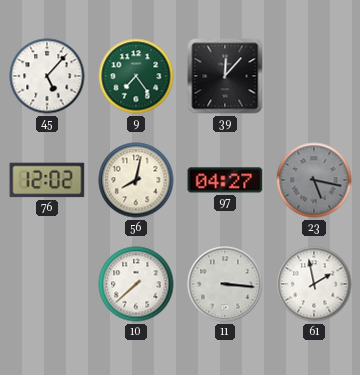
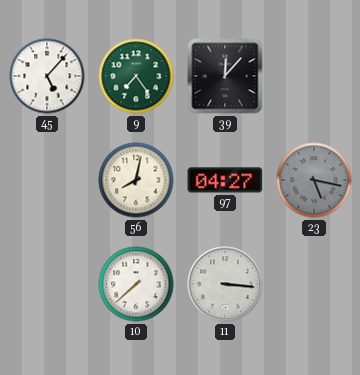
76: 12:02 -> none
61: 1:58 -> none
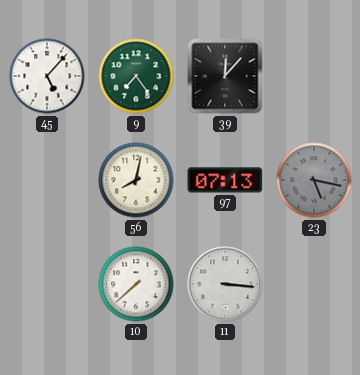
97: 04:27 -> 07:13
